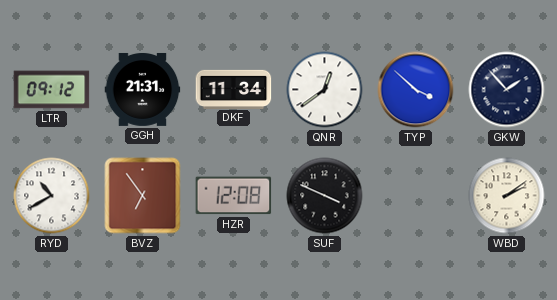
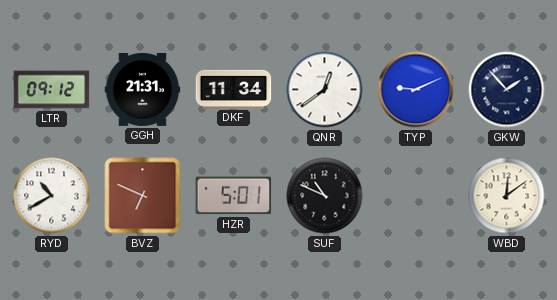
TYP: 3:52 -> 9:11
BVZ: 6:54 -> 6:49
HZR: 12:08 -> 5:01
SUF: 3:49 -> 10:49
WBD: 2:09 -> 12:09
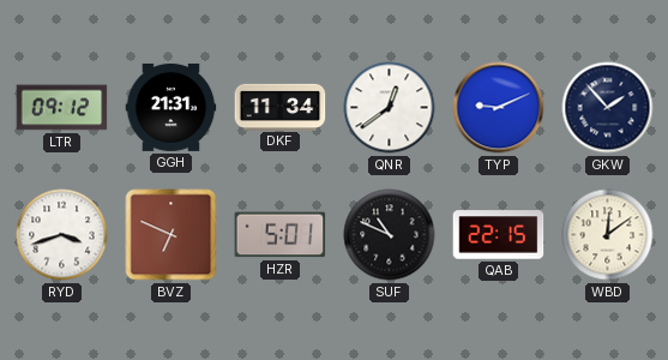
RYD: 10:40 -> 3:42
QAB: none -> 22:15
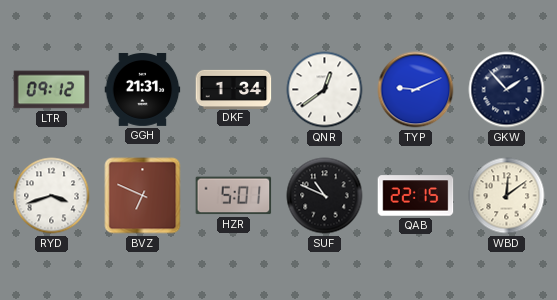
DKF: 11:34 -> 1:34
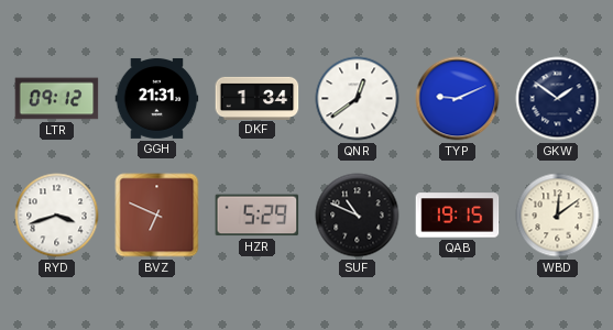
GKW: 1:53 -> 1:51
HZR: 5:01 -> 5:29
QAB: 22:15 -> 19:15
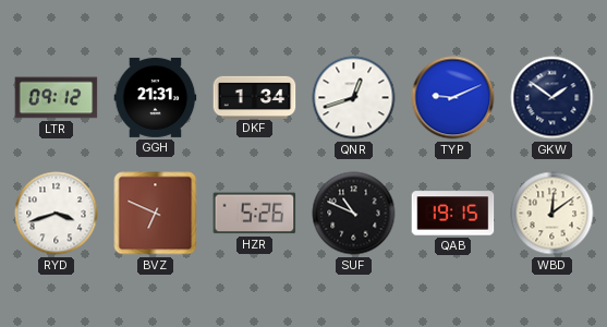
QNR: 12:39 -> 12:42
HZR: 5:29 -> 5:26
